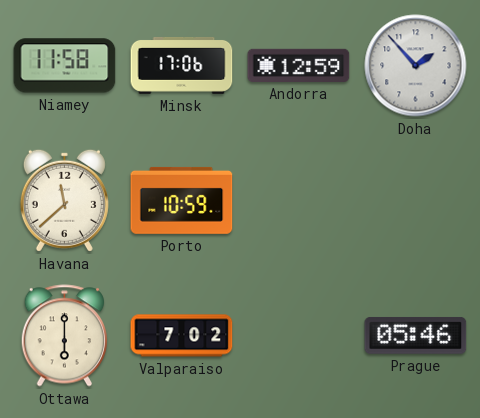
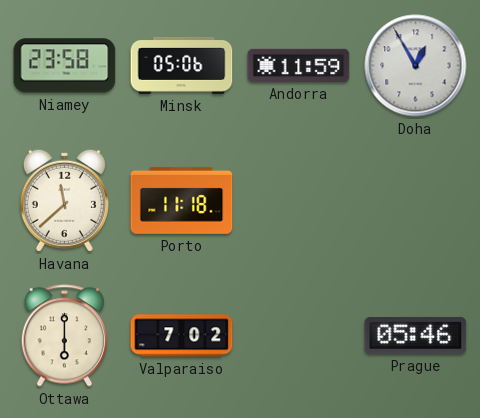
Niamey: 11:58 -> 23:58
Minsk: 17:06 -> 05:06
Andorra: 12:59 -> 11:59
Doha: 1:53 -> 12:55
Porto: 10:59 -> 11:18
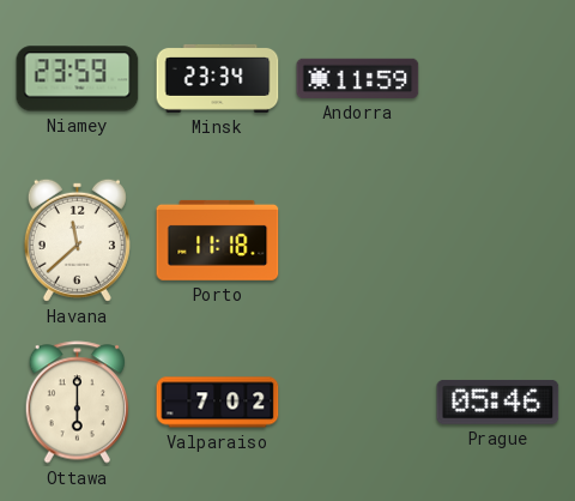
Niamey: 23:58 -> 23:59
Minsk: 05:06 -> 23:34
Doha: 12:55 -> none
